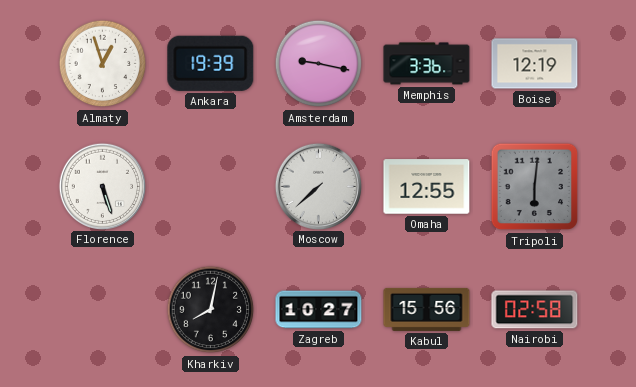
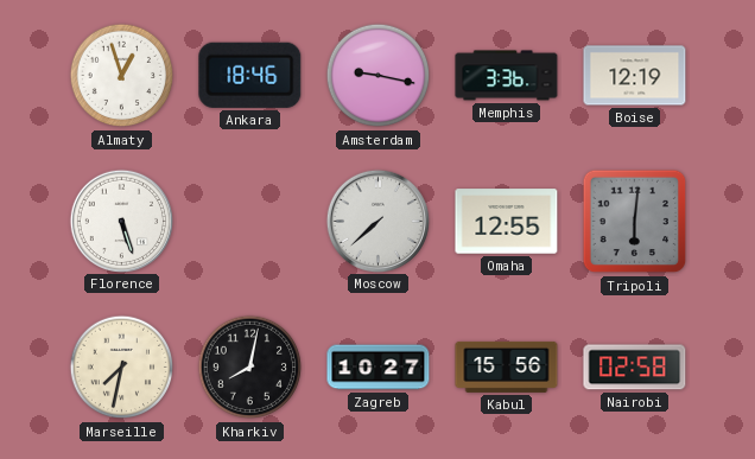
Ankara: 19:39 -> 18:46
Marseille: none -> 7:32
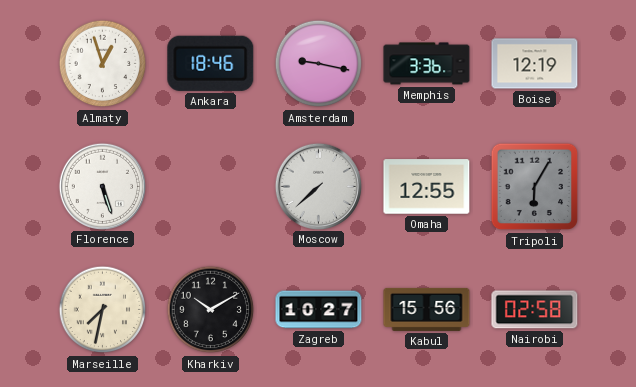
Tripoli: 6:01 -> 6:05
Kharkiv: 8:02 -> 10:10
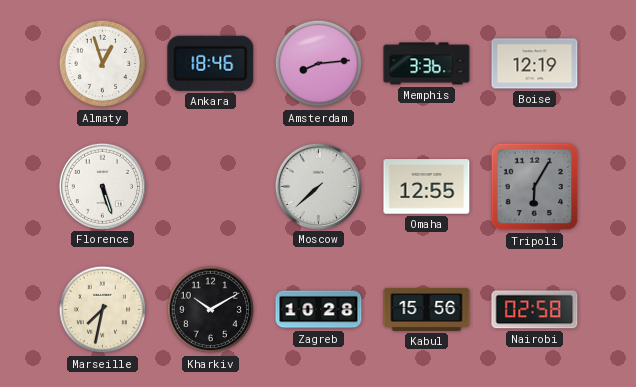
Amsterdam: 9:17 -> 8:14
Zagreb: 10:27 -> 10:28
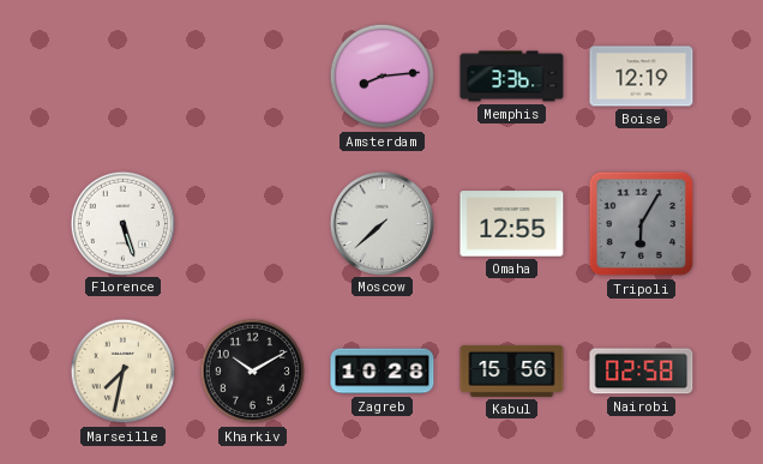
Almaty: 12:57 -> none
Ankara: 18:46 -> none
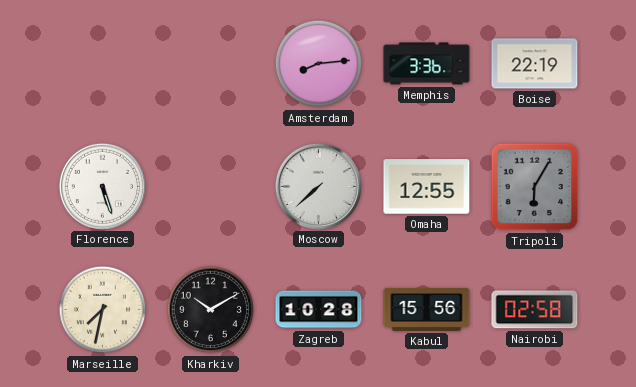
Boise: 12:19 -> 22:19
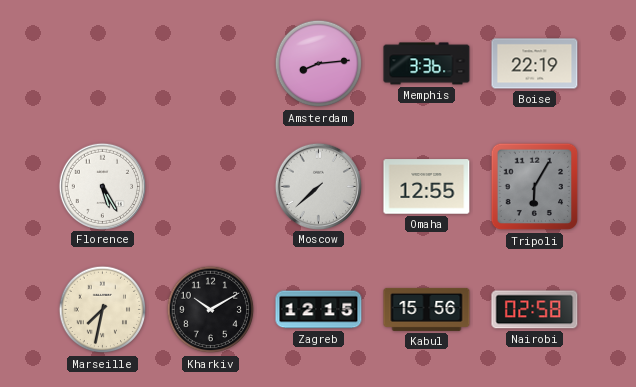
Florence: 5:27 -> 5:25
Zagreb: 10:28 -> 12:15
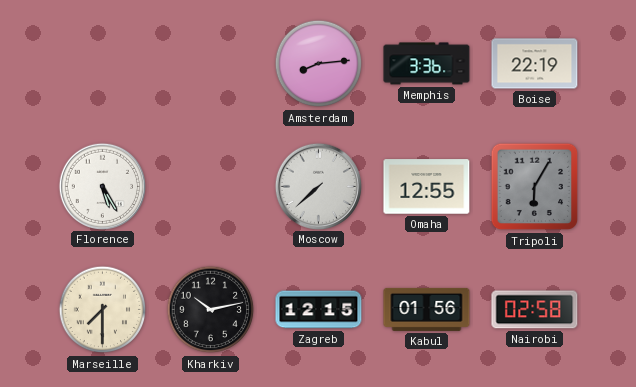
Marseille: 7:32 -> 7:30
Kharkiv: 10:10 -> 10:13
Kabul: 15:56 -> 01:56
